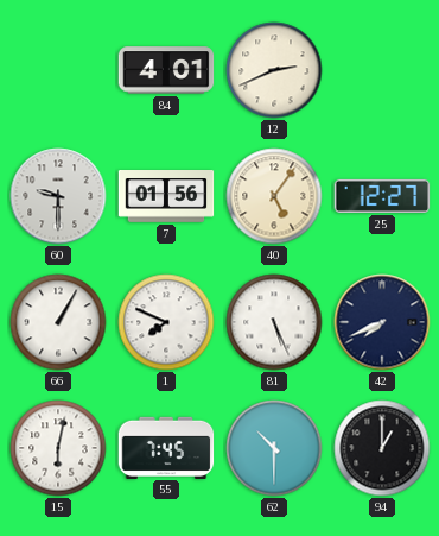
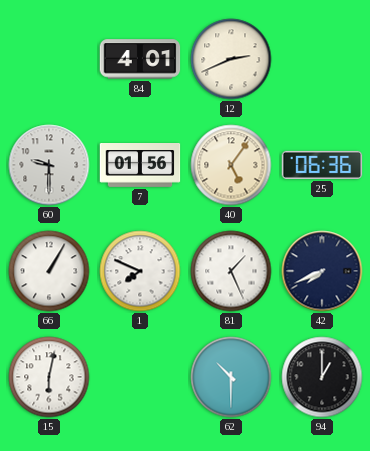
25: 12:27 -> 06:36
81: 5:26 -> 1:26
55: 7:45 -> none
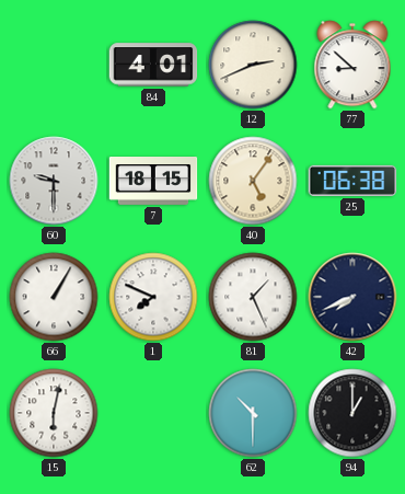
77: none -> 8:52
7: 01:56 -> 18:15
25: 06:36 -> 06:38
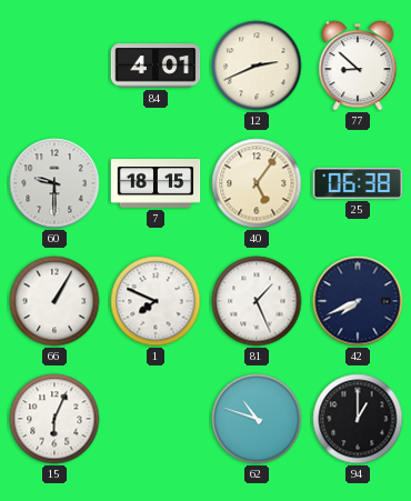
15: 6:02 -> 6:04
62: 10:30 -> 10:48
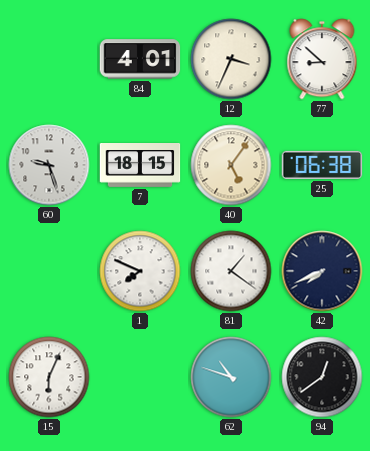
12: 2:41 -> 3:34
60: 9:30 -> 9:27
66: 1:05 -> none
81: 1:26 -> 1:21
94: 1:00 -> 12:39
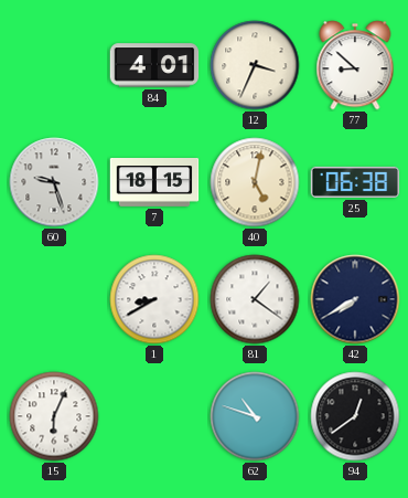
40: 5:06 -> 5:02
1: 7:49 -> 8:40
42: 7:41 -> 7:40
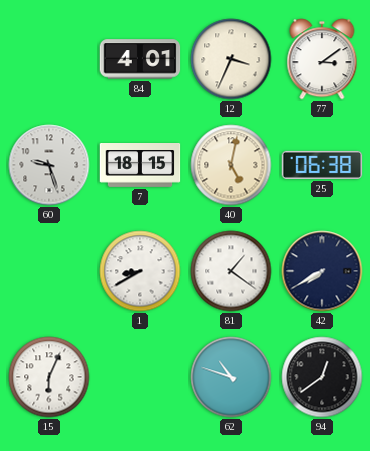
77: 8:52 -> 3:09
